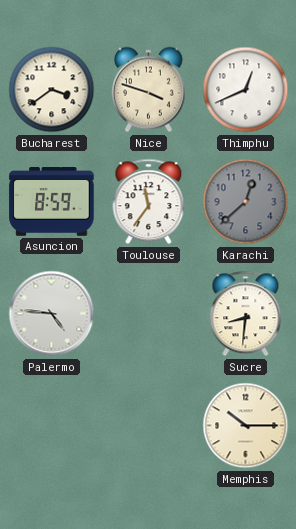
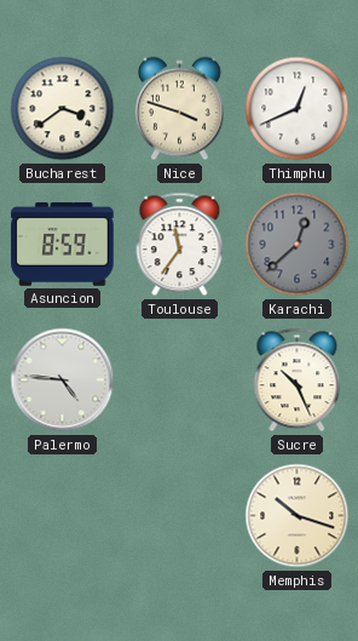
Sucre: 8:31 -> 10:26
Memphis: 10:15 -> 10:18
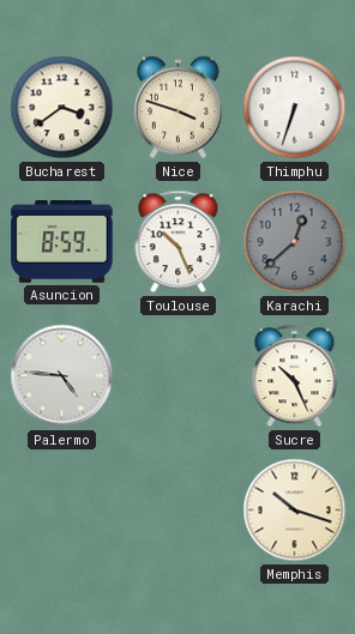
Thimphu: 12:41 -> 6:33
Toulouse: 11:36 -> 10:26
